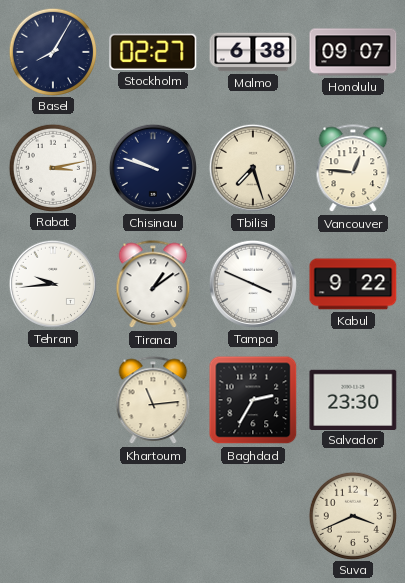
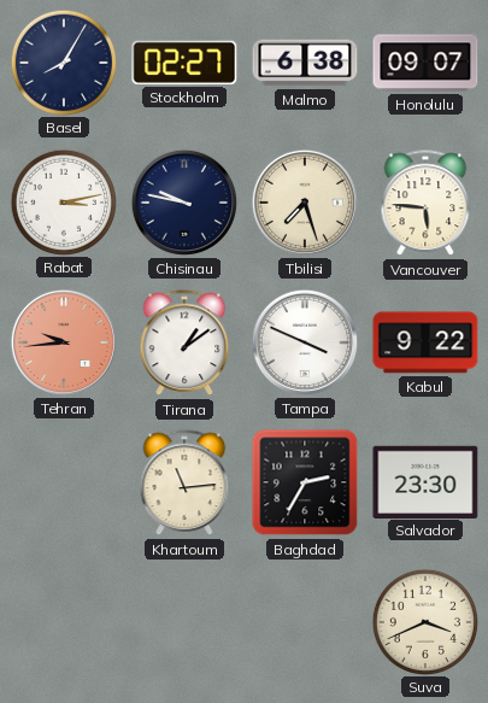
Chisinau: 9:48 -> 9:47
Vancouver: 12:46 -> 5:46
Tehran dial: white -> salmon
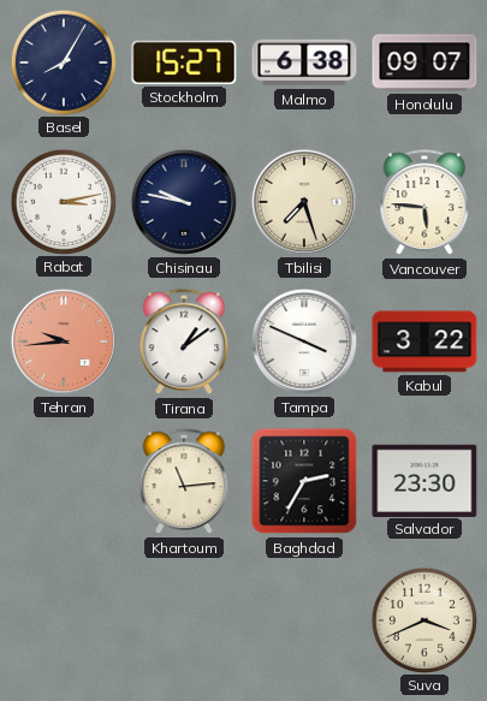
Stockholm: 02:27 -> 15:27
Kabul: 9:22 -> 3:22
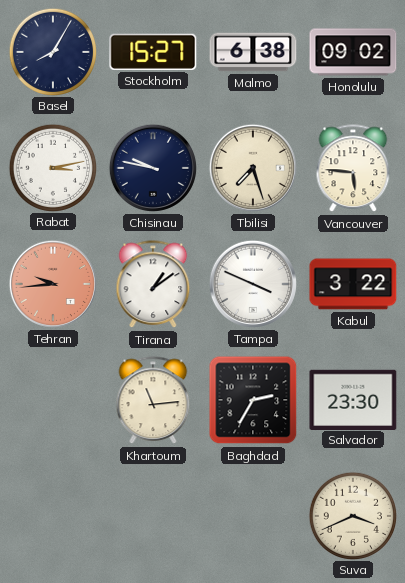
Honolulu: 09:07 -> 09:02
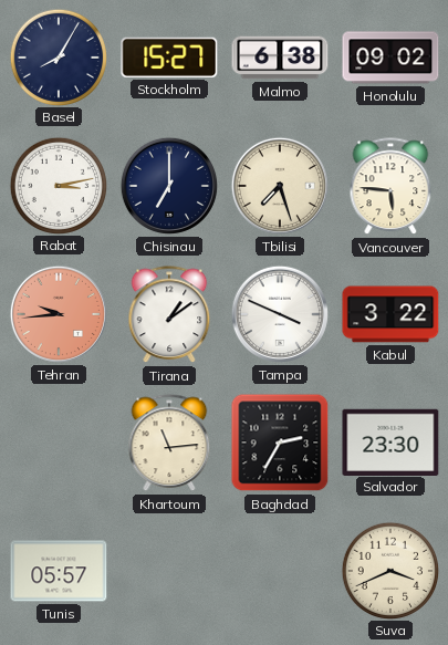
Chisinau: 9:47 -> 7:00
Tunis: none -> 05:57
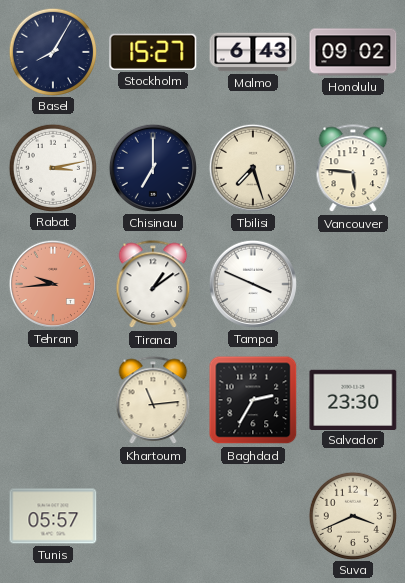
Malmo: 6:38 -> 6:43
Kabul: 3:22 -> none
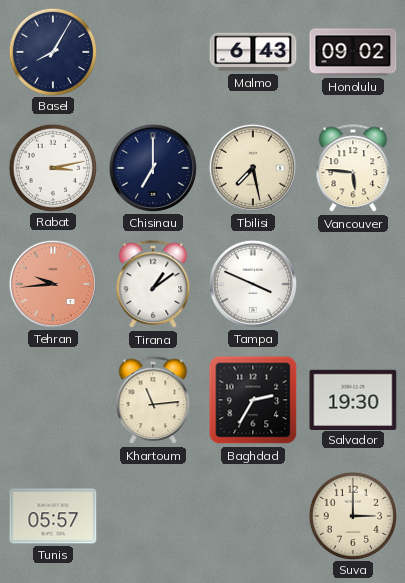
Stockholm: 15:27 -> none
Tbilisi: 7:27 -> 7:28
Salvador: 23:30 -> 19:30
Suva: 3:41 -> 3:00
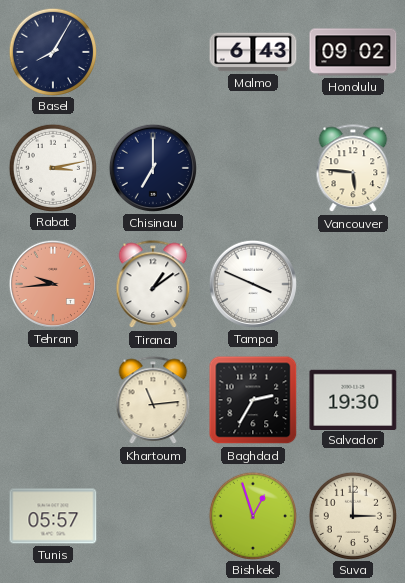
Tbilisi: 7:28 -> none
Bishkek: none -> 12:57
